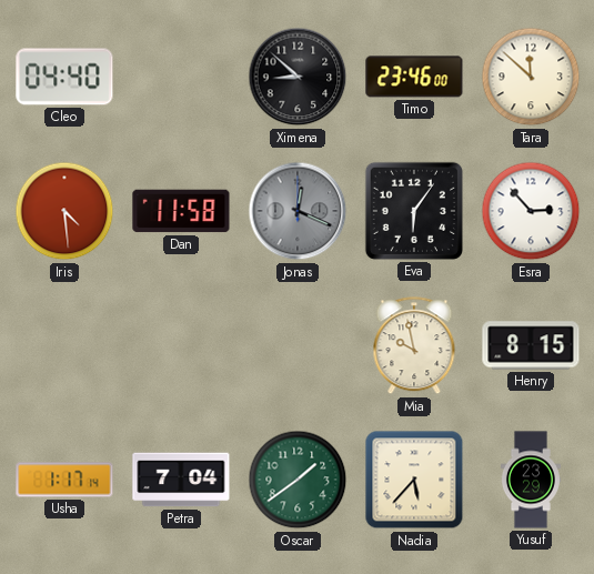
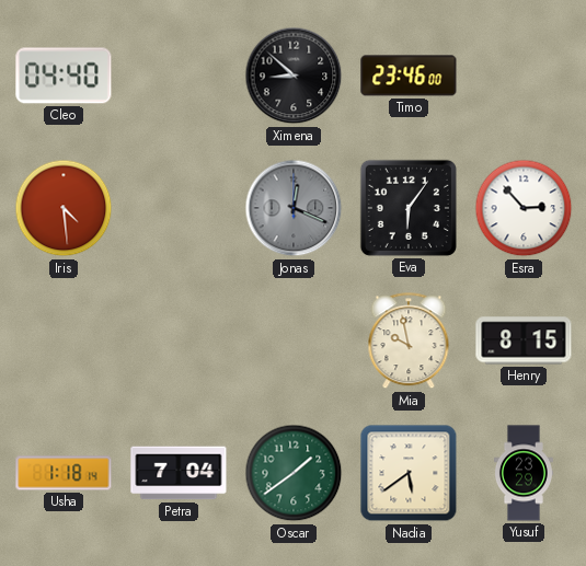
Tara: 11:52 -> none
Dan: 11:58 -> none
Usha: 1:17 -> 1:18
Nadia: 5:37 -> 5:39
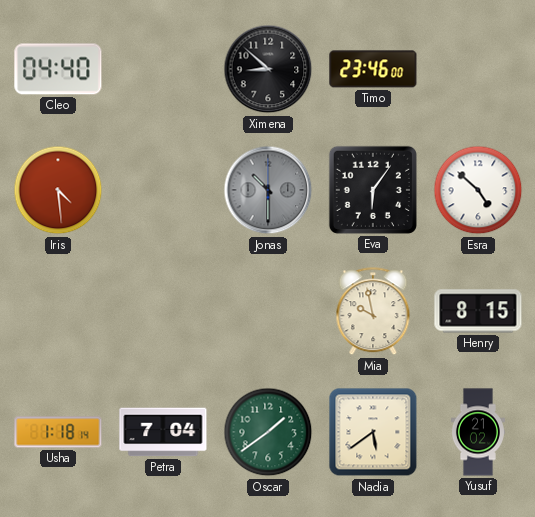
Jonas: 12:19 -> 10:30
Esra: 2:53 -> 4:52
Yusuf: 23:29 -> 21:02
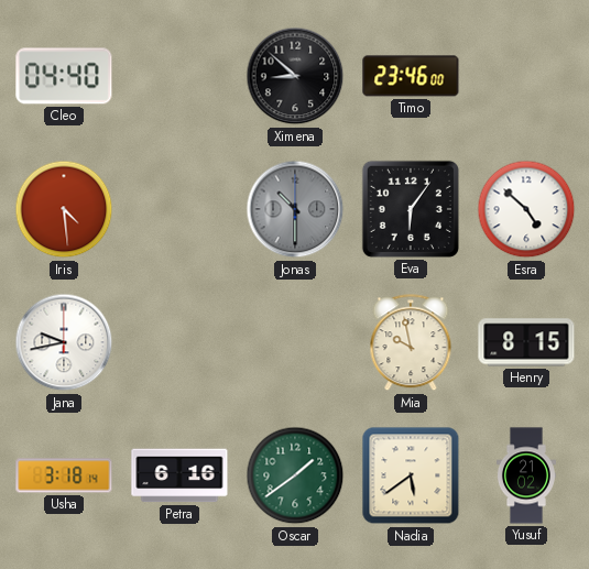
Jana: none -> 9:43
Usha: 1:18 -> 3:18
Petra: 7:04 -> 6:16
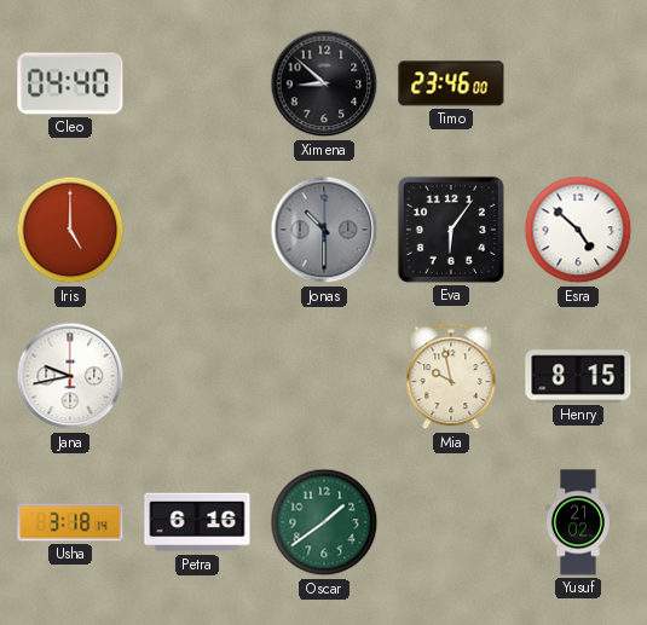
Iris: 4:29 -> 5:00
Nadia: 5:39 -> none
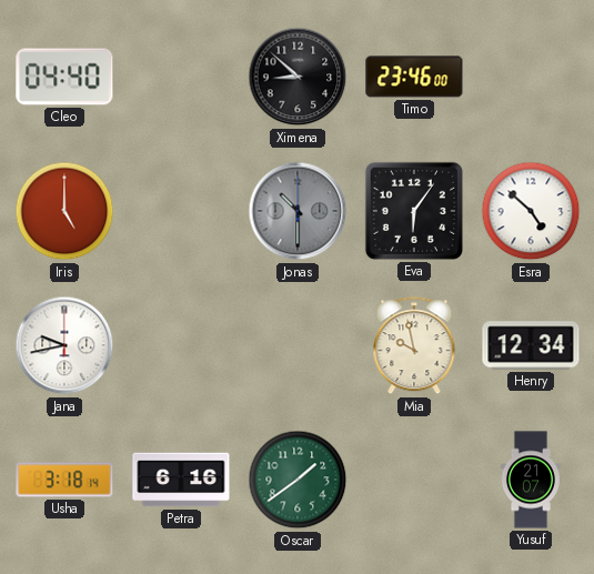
Henry: 8:15 -> 12:34
Yusuf: 21:02 -> 21:07
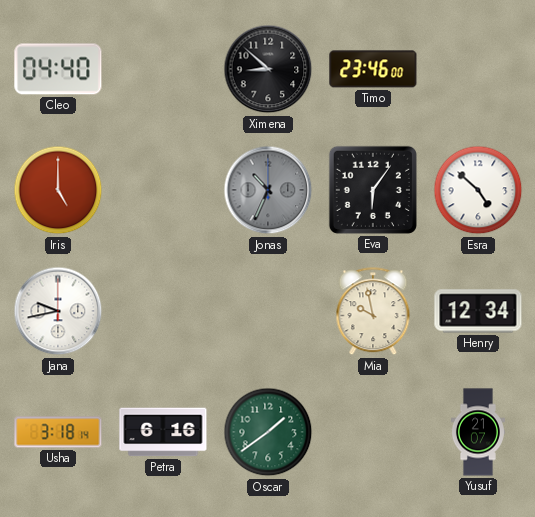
Jonas: 10:30 -> 10:34
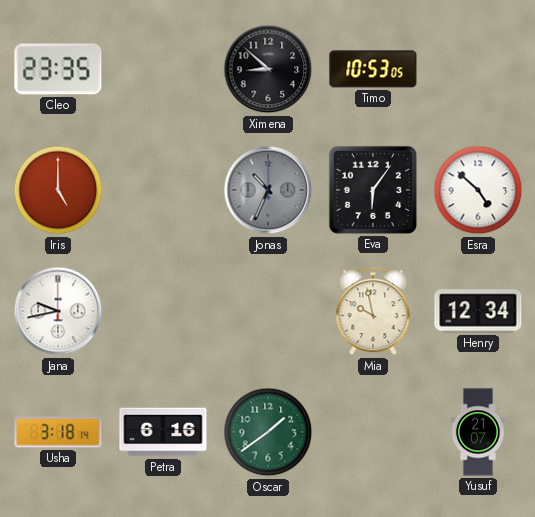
Cleo: 04:40 -> 23:35
Timo: 23:46 -> 10:53
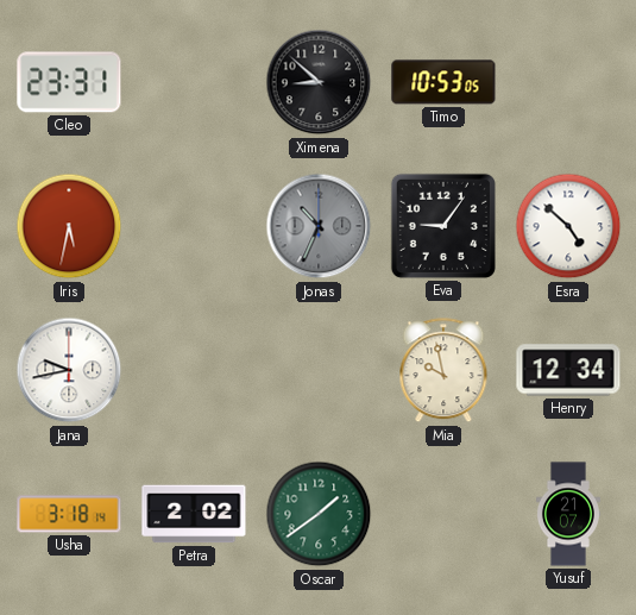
Cleo: 23:35 -> 23:31
Iris: 5:00 -> 5:32
Eva: 6:06 -> 9:06
Petra: 6:16 -> 2:02
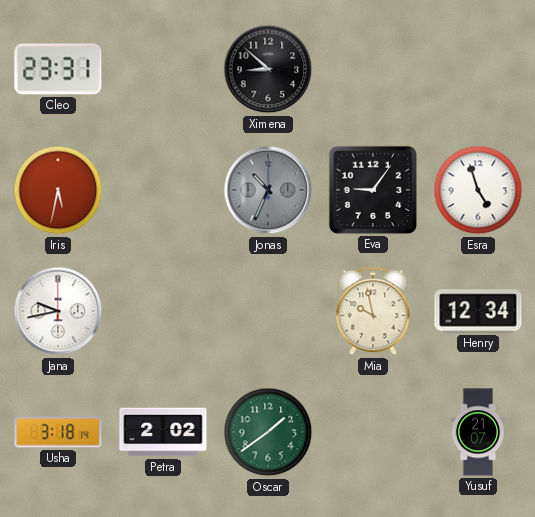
Timo: 10:53 -> none
Esra: 4:52 -> 4:57
